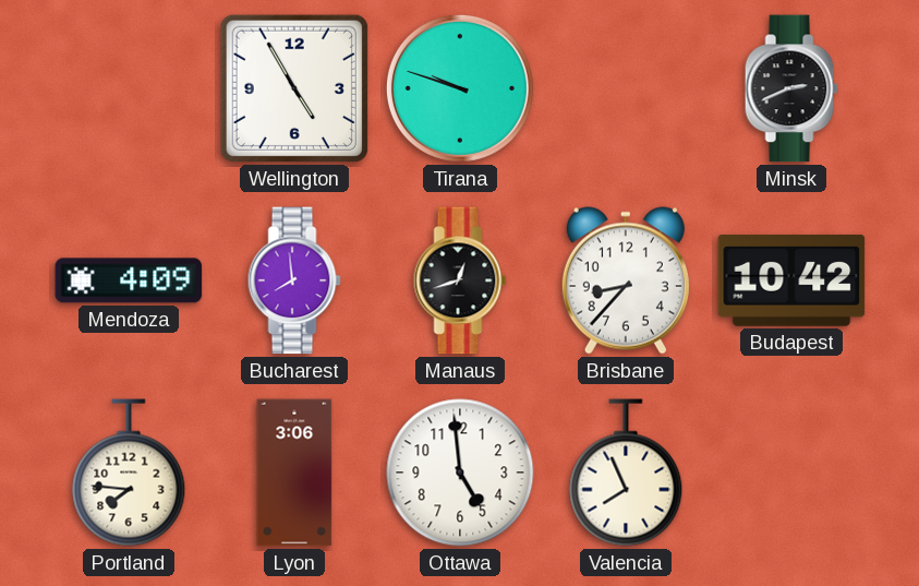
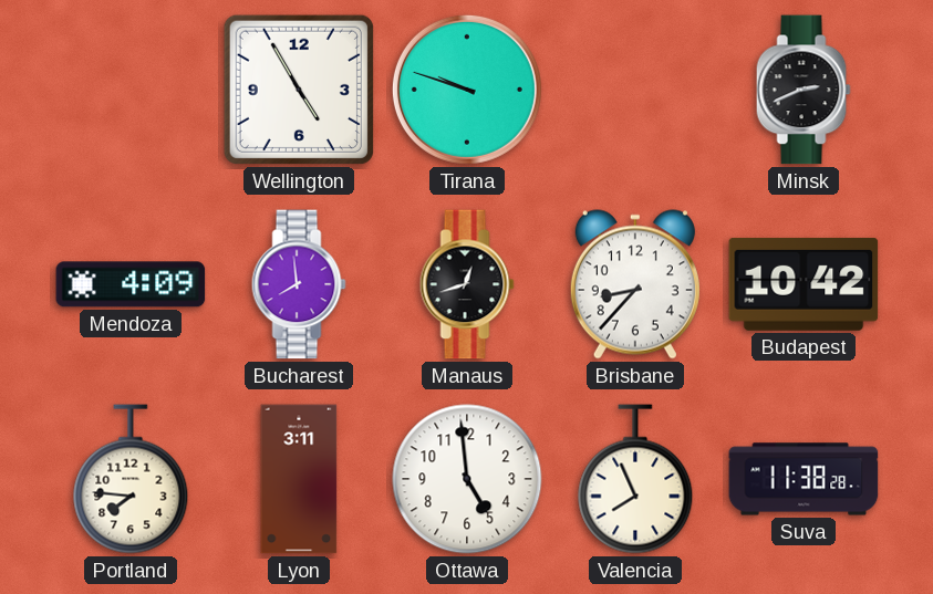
Lyon: 3:06 -> 3:11
Suva: none -> 11:38
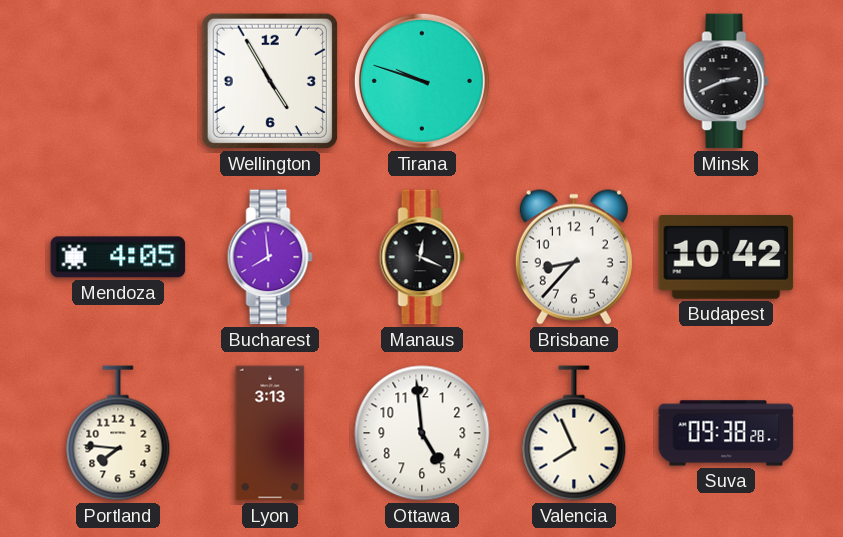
Mendoza: 4:09 -> 4:05
Manaus: 12:42 -> 12:19
Lyon: 3:11 -> 3:13
Suva: 11:38 -> 09:38
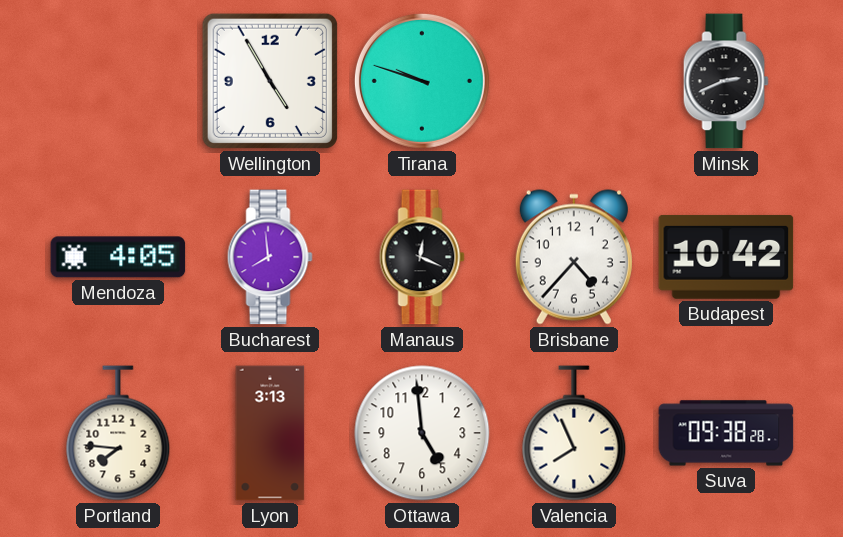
Brisbane: 8:37 -> 4:37
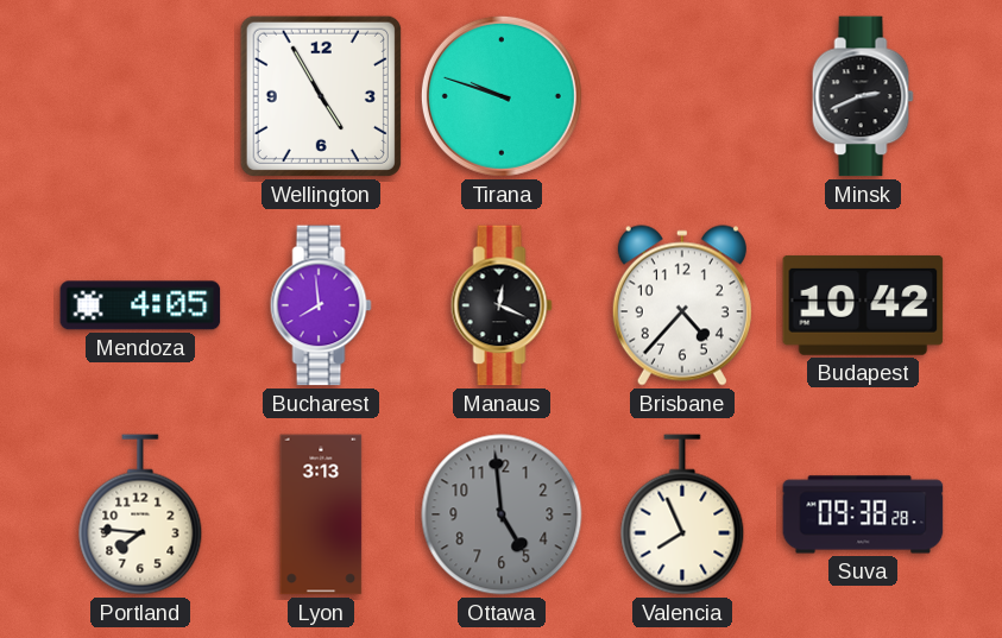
Ottawa dial: white -> grey
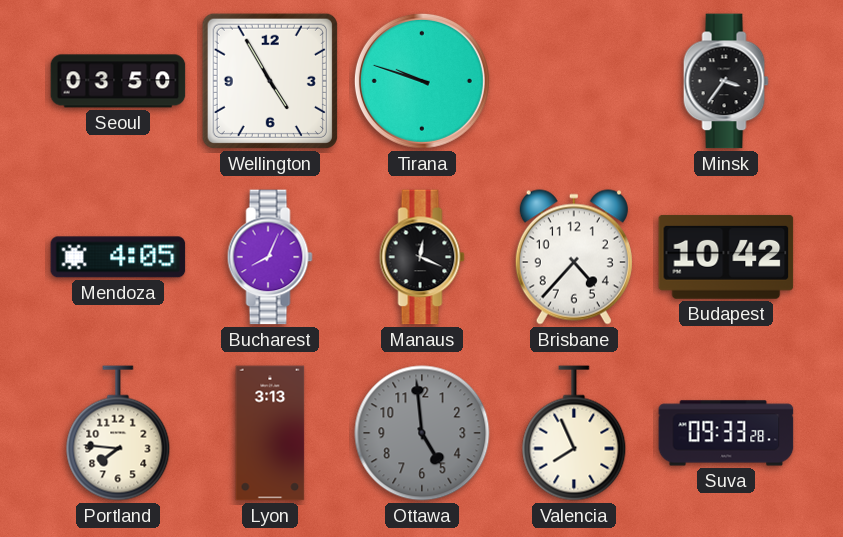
Seoul: none -> 03:50
Minsk: 2:41 -> 3:36
Bucharest: 7:59 -> 8:04
Suva: 09:38 -> 09:33
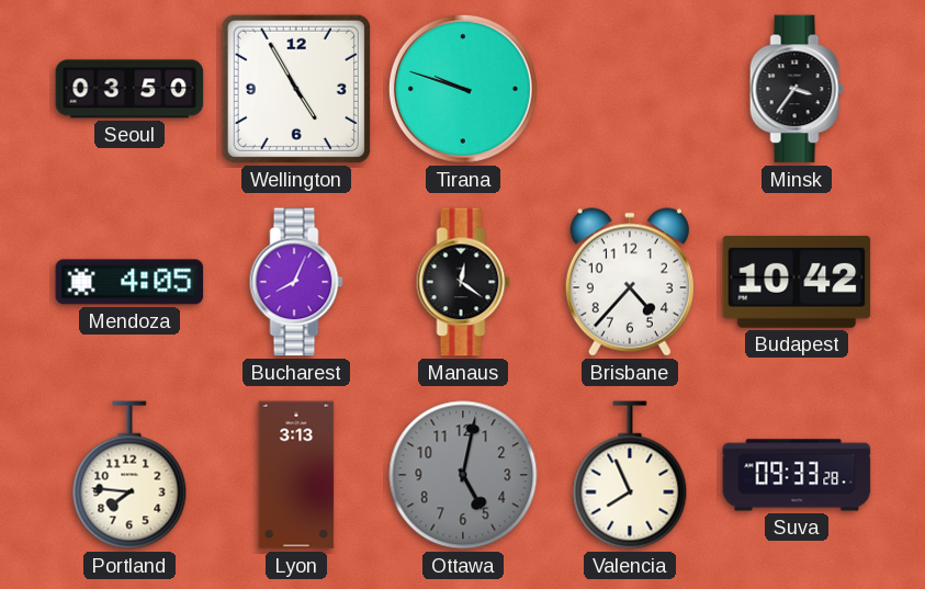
Manaus: 12:19 -> 12:21
Ottawa: 4:59 -> 5:02
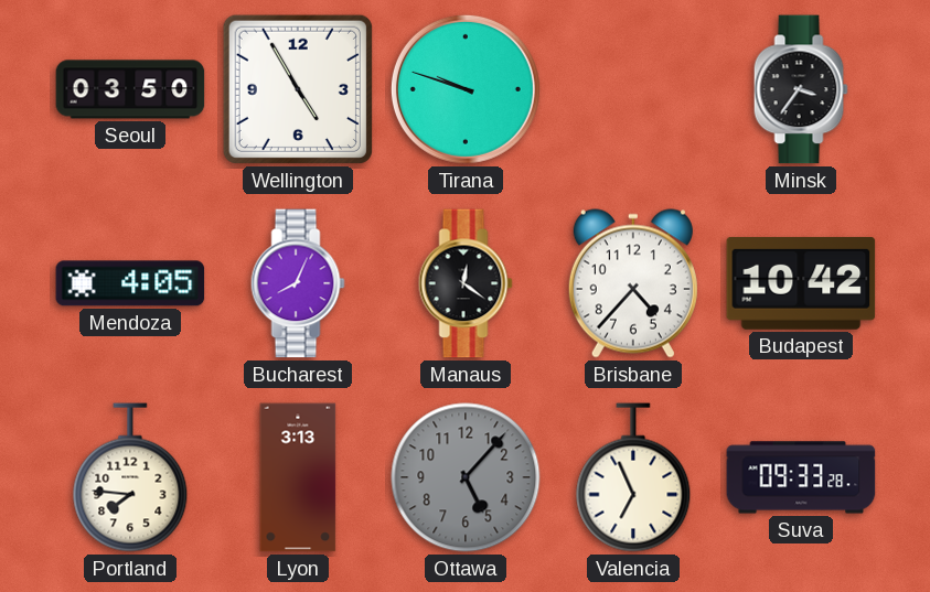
Ottawa: 5:02 -> 5:07
Valencia: 7:56 -> 6:56
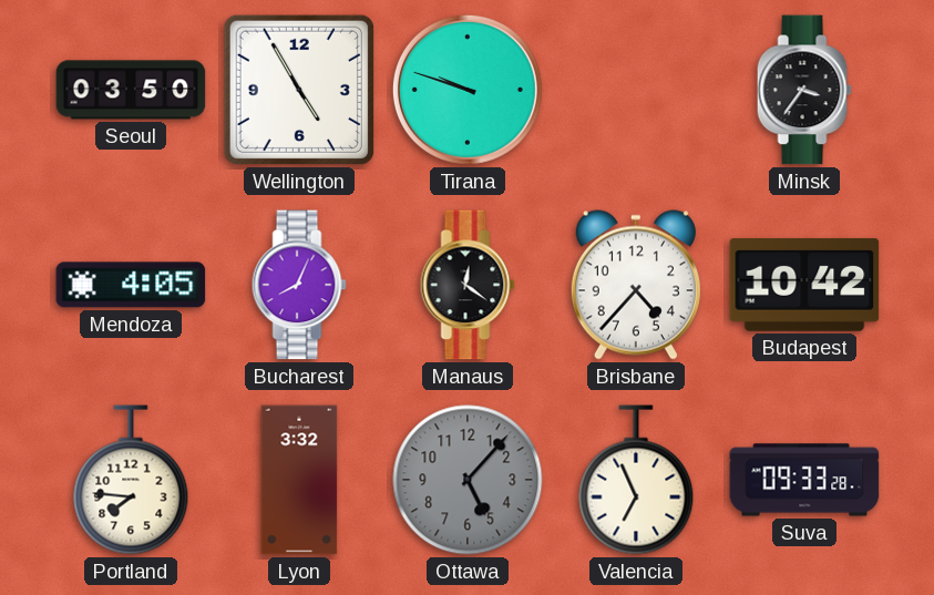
Lyon: 3:13 -> 3:32
